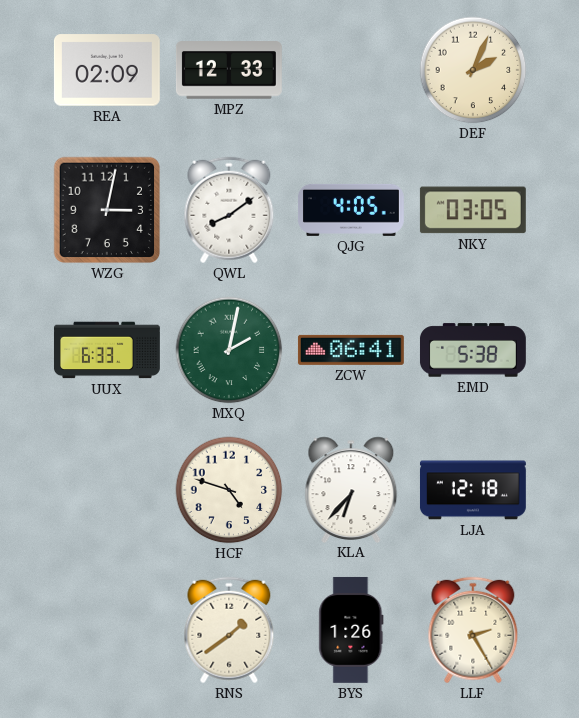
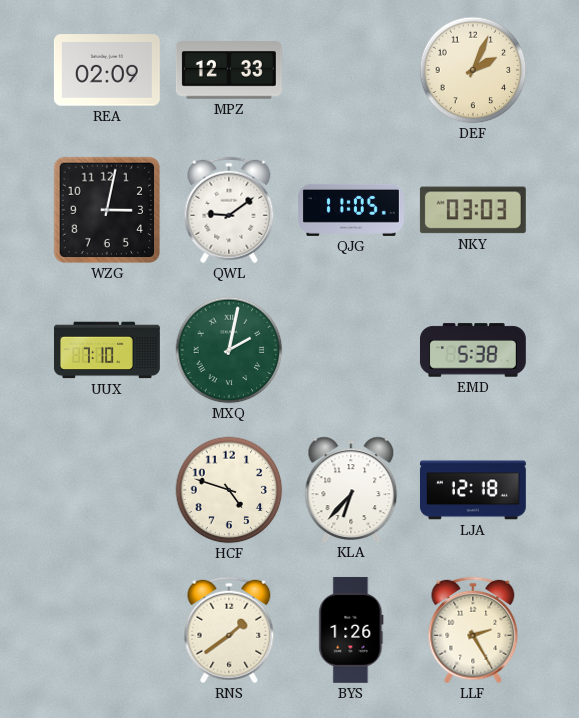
QWL: 8:09 -> 9:09
QJG: 4:05 -> 11:05
NKY: 03:05 -> 03:03
UUX: 6:33 -> 7:10
ZCW: 06:41 -> none
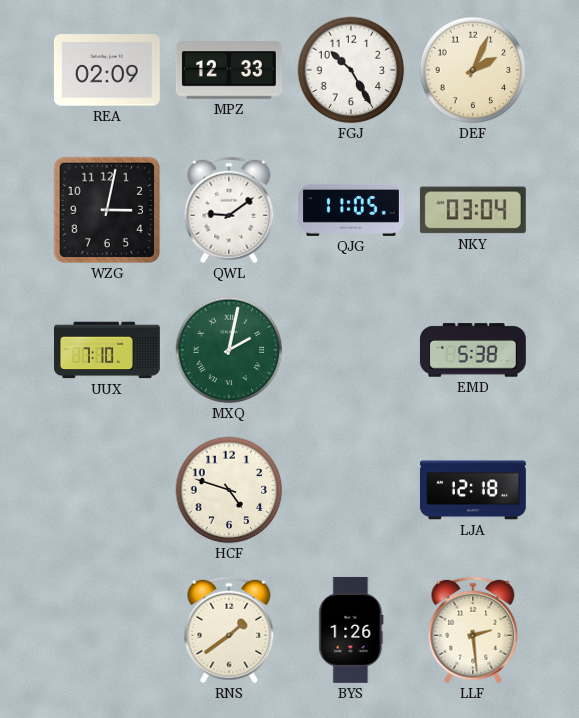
FGJ: none -> 10:25
NKY: 03:03 -> 03:04
KLA: 6:37 -> none
LLF: 2:25 -> 2:29
